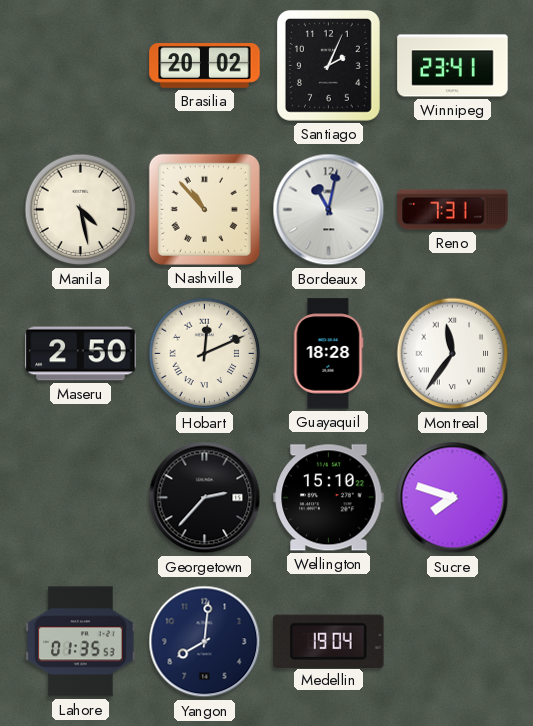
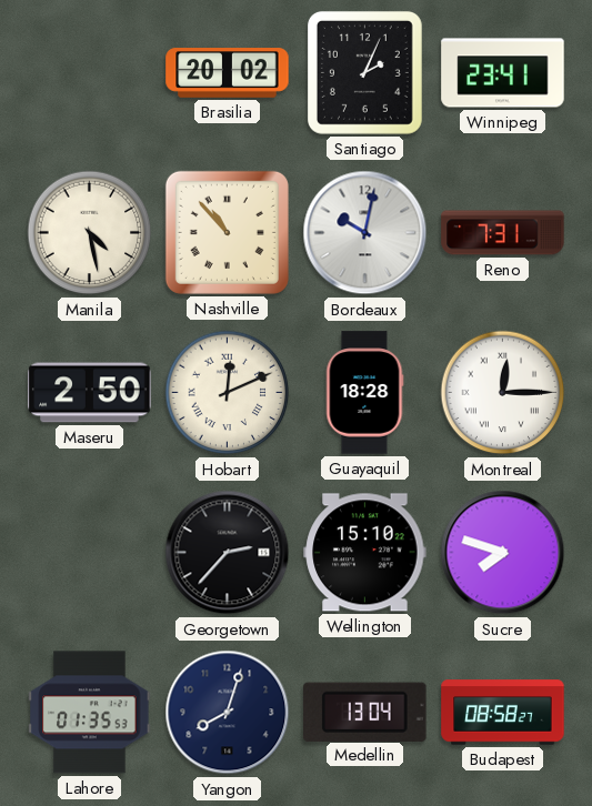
Bordeaux: 11:02 -> 10:02
Montreal: 11:36 -> 12:15
Yangon: 8:01 -> 8:03
Medellin: 19:04 -> 13:04
Budapest: none -> 08:58
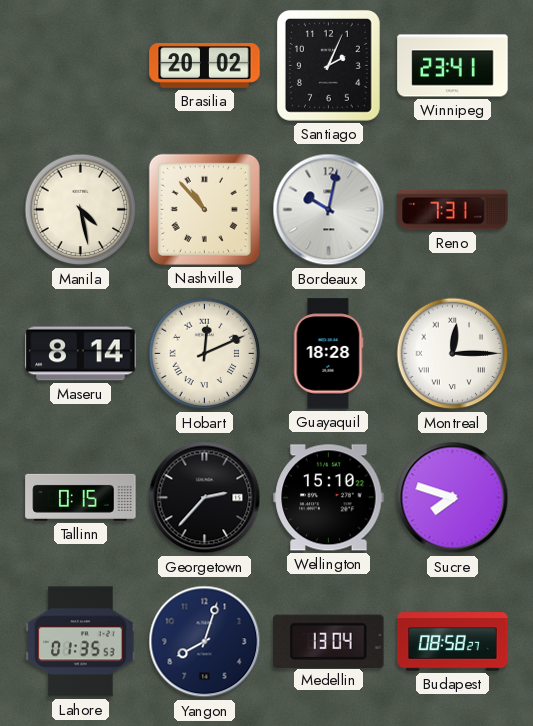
Maseru: 2:50 -> 8:14
Tallinn: none -> 0:15
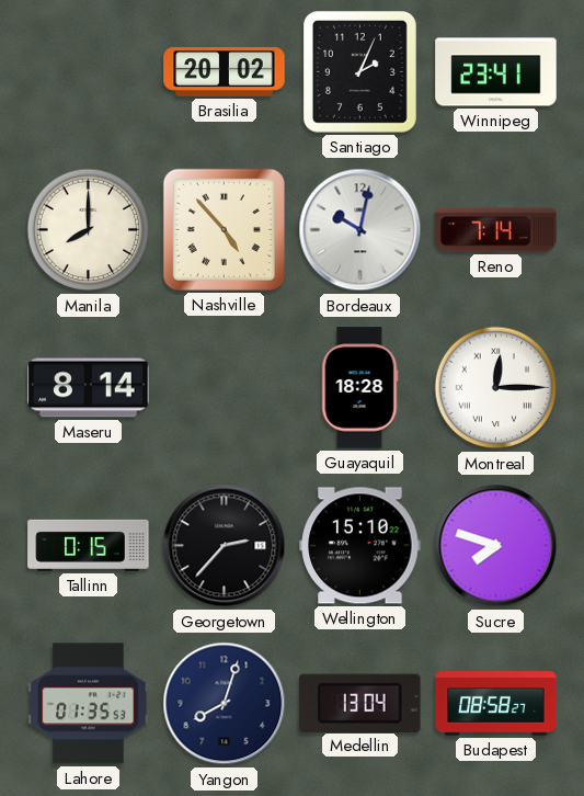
Manila: 4:28 -> 8:00
Nashville: 10:53 -> 4:53
Reno: 7:31 -> 7:14
Hobart: 12:11 -> none
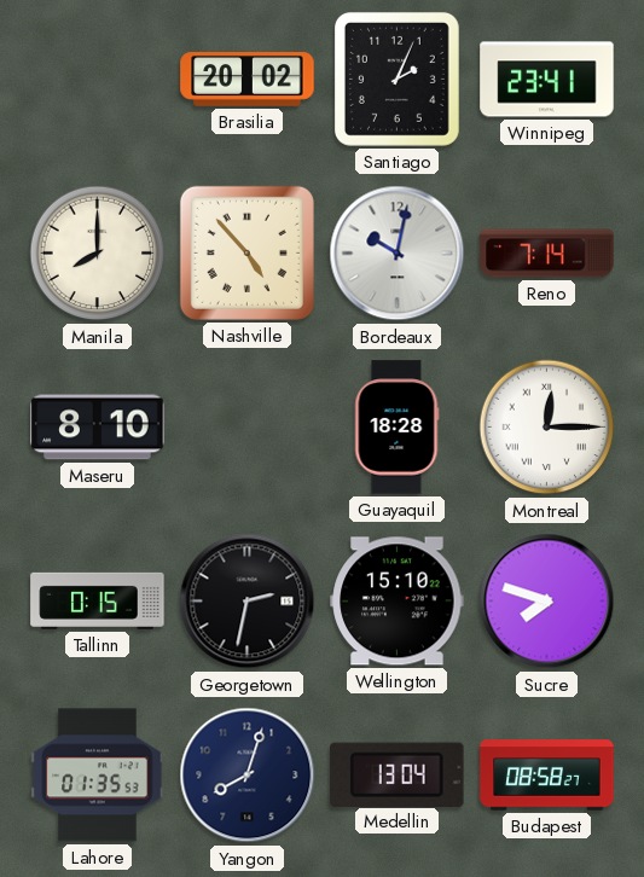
Maseru: 8:14 -> 8:10
Georgetown: 2:37 -> 2:32
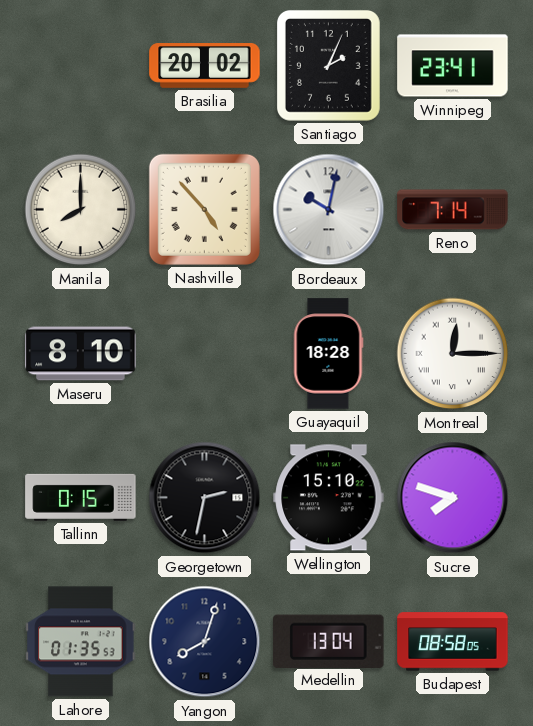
Budapest: 08:58:27 -> 08:58:05
